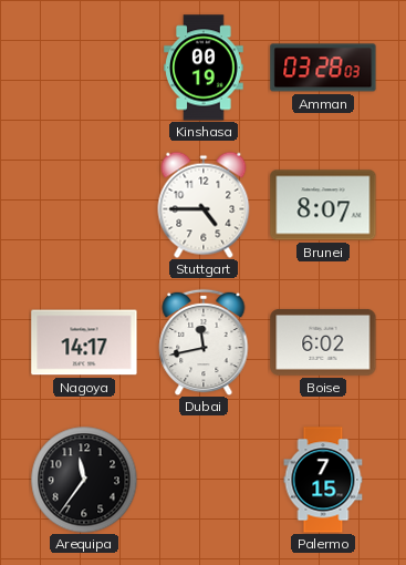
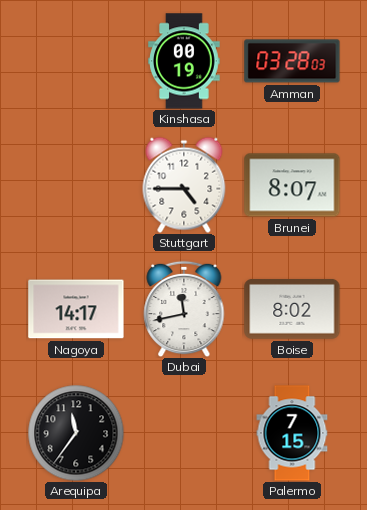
Boise: 6:02 -> 8:02
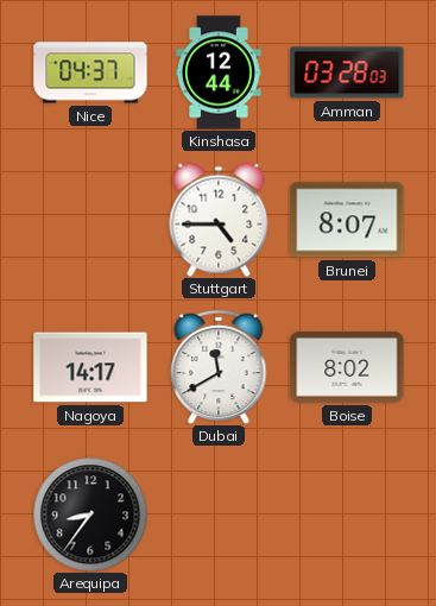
Nice: none -> 04:37
Kinshasa: 00:19 -> 12:44
Dubai: 11:43 -> 11:40
Arequipa: 11:36 -> 8:36
Palermo: 7:15 -> none
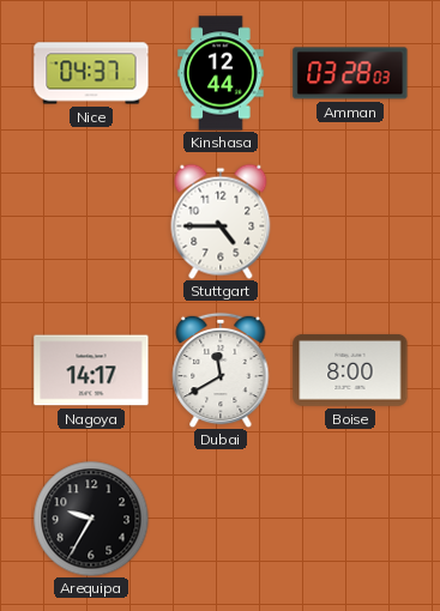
Brunei: 8:07 -> none
Boise: 8:02 -> 8:00
Arequipa: 8:36 -> 9:35
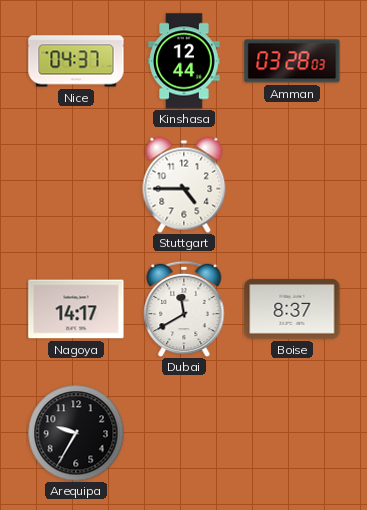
Boise: 8:00 -> 8:37
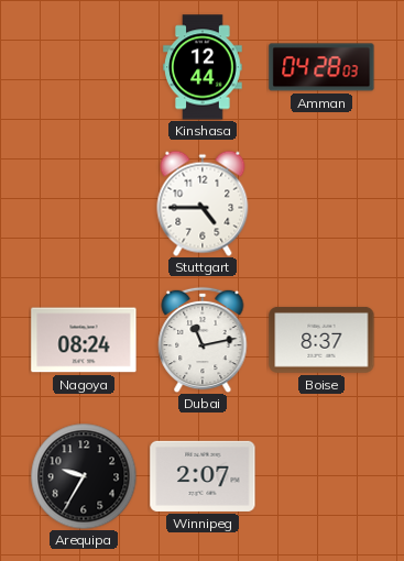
Nice: 04:37 -> none
Amman: 03:28 -> 04:28
Nagoya: 14:17 -> 08:24
Dubai: 11:40 -> 11:13
Winnipeg: none -> 2:07
